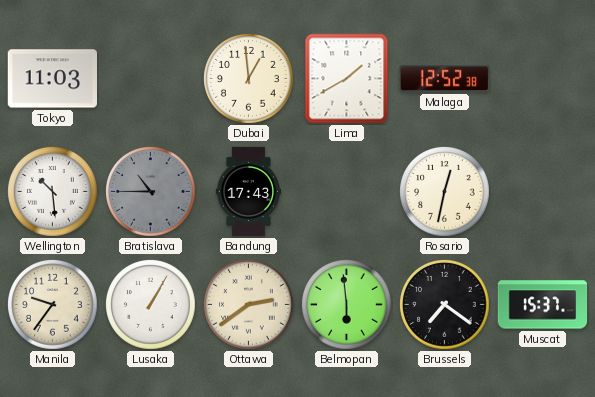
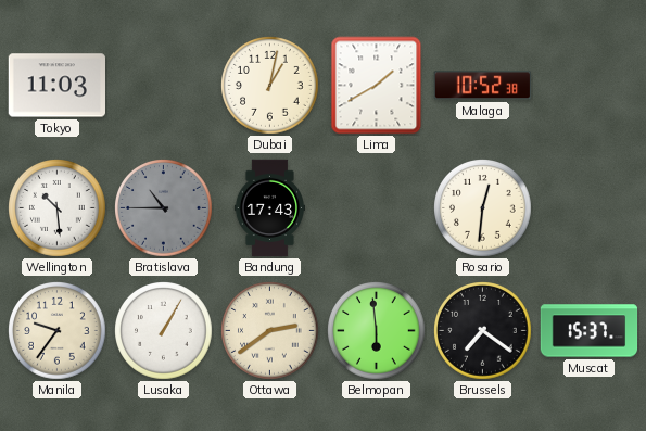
Dubai: 12:59 -> 1:02
Malaga: 12:52 -> 10:52
Rosario: 12:32 -> 12:31
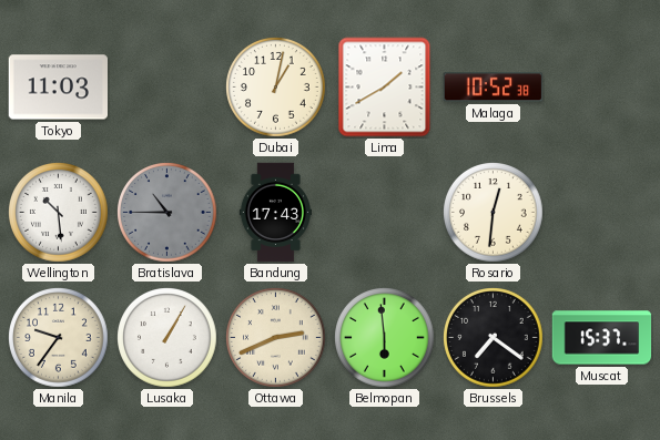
Ottawa: 2:39 -> 2:41
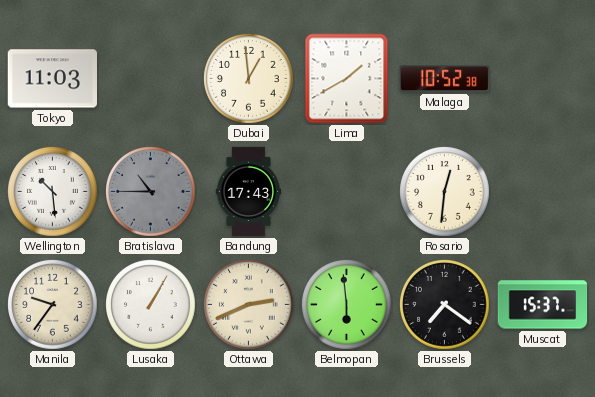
Dubai: 1:02 -> 12:59
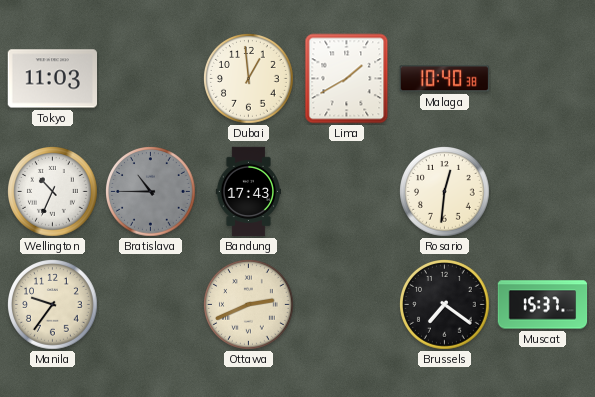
Malaga: 10:52 -> 10:40
Wellington: 10:29 -> 10:34
Lusaka: 1:05 -> none
Belmopan: 5:59 -> none
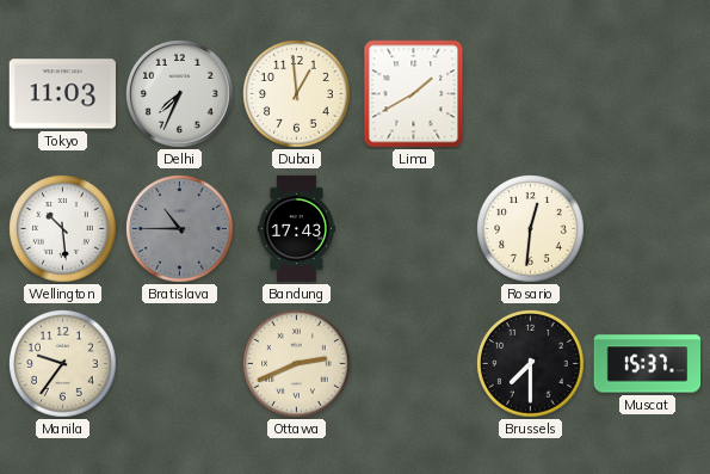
Delhi: none -> 7:34
Malaga: 10:40 -> none
Wellington: 10:34 -> 10:29
Brussels: 7:21 -> 7:30
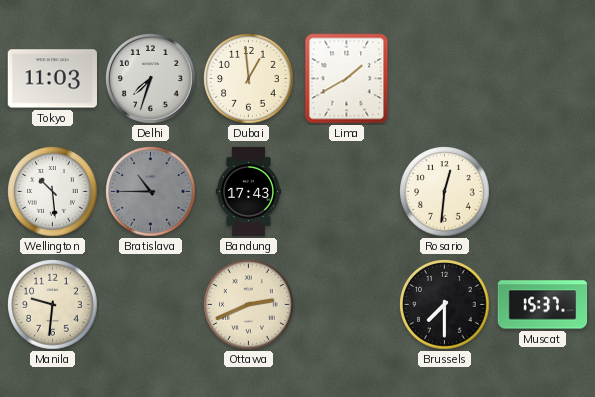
Delhi: 7:34 -> 7:33
Manila: 9:36 -> 9:31
